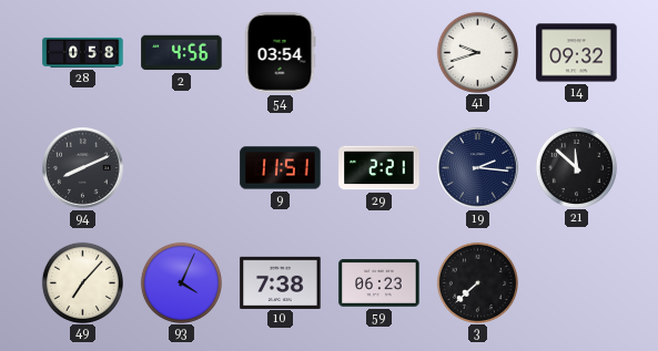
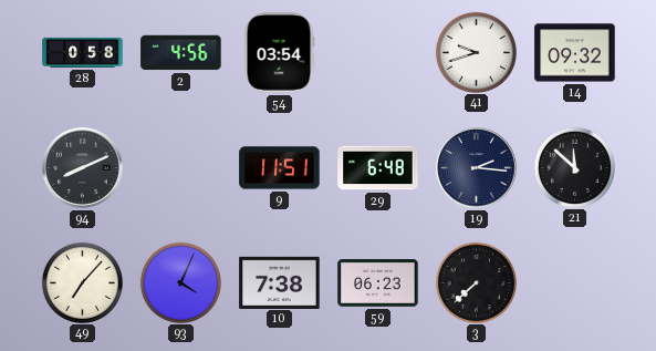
29: 2:21 -> 6:48
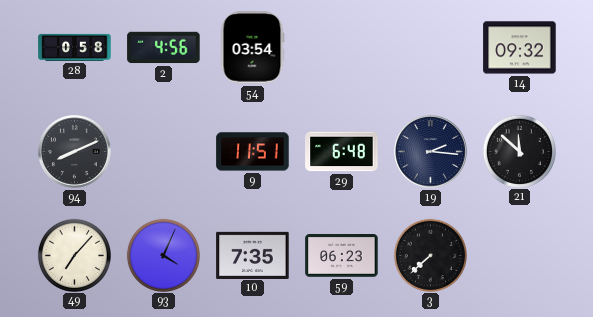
41: 9:42 -> none
10: 7:38 -> 7:35
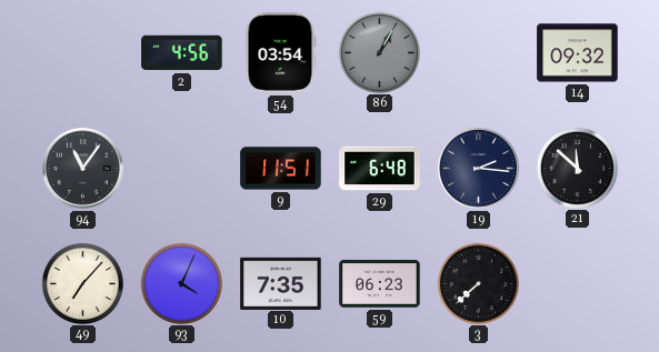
28: 0:58 -> none
86: none -> 1:05
94: 8:11 -> 11:06
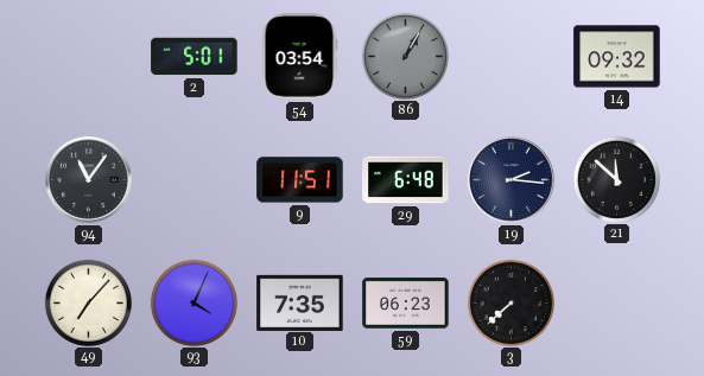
2: 4:56 -> 5:01
